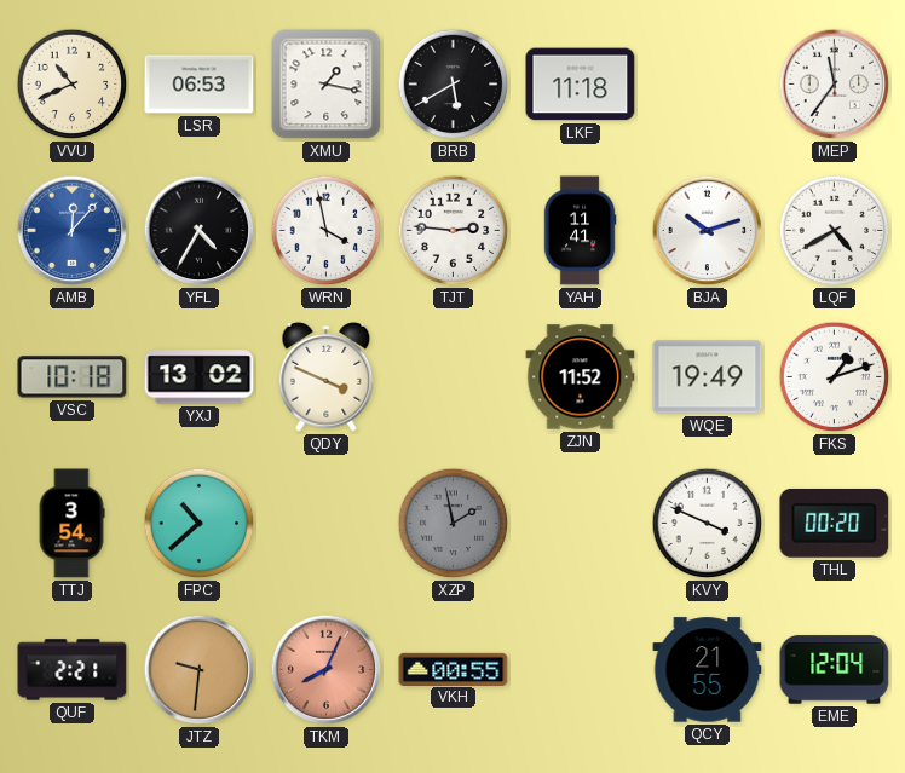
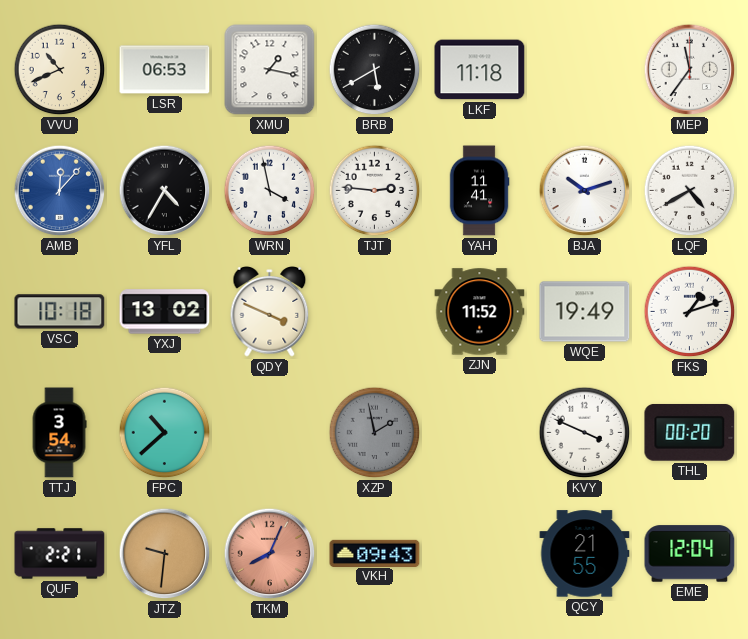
VKH: 00:55 -> 09:43
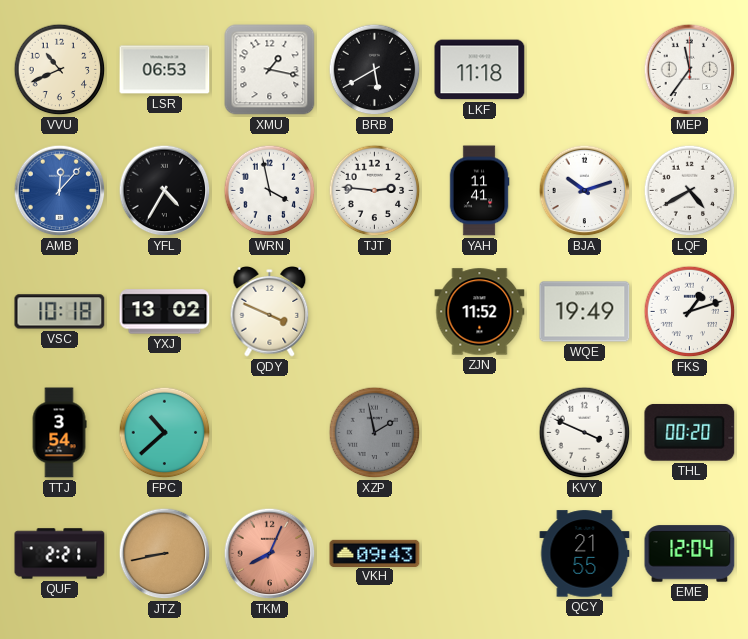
JTZ: 9:31 -> 8:43
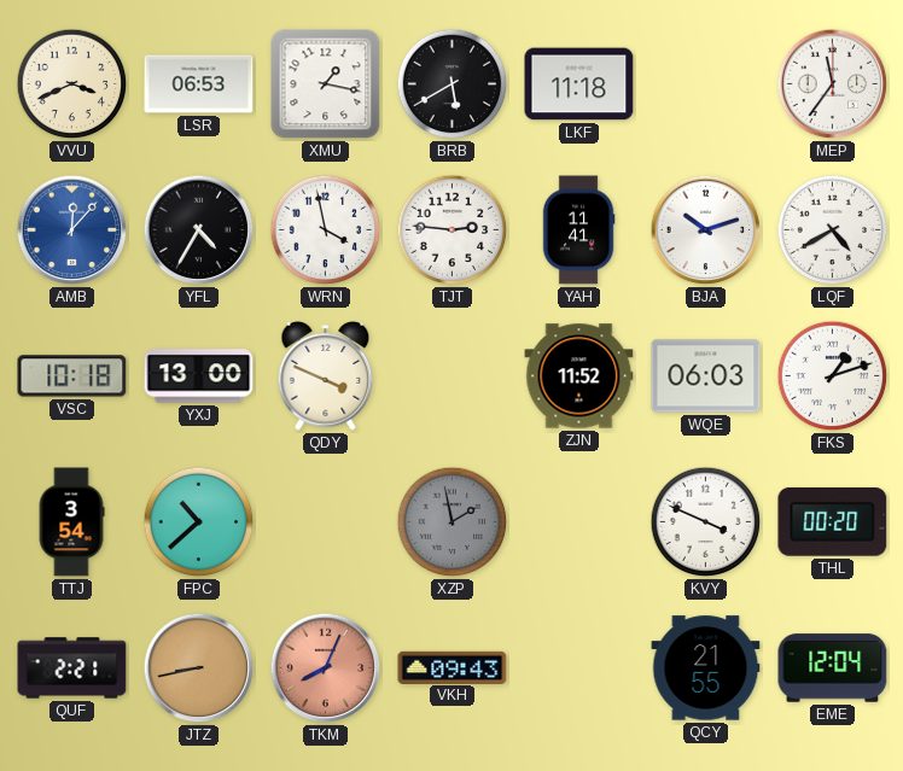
VVU: 10:41 -> 3:41
YXJ: 13:02 -> 13:00
WQE: 19:49 -> 06:03
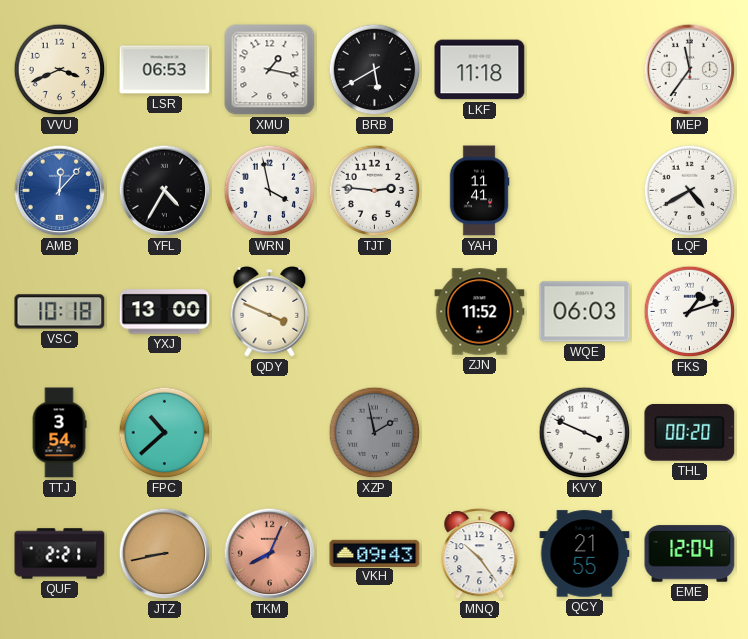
BJA: 10:12 -> none
MNQ: none -> 10:24
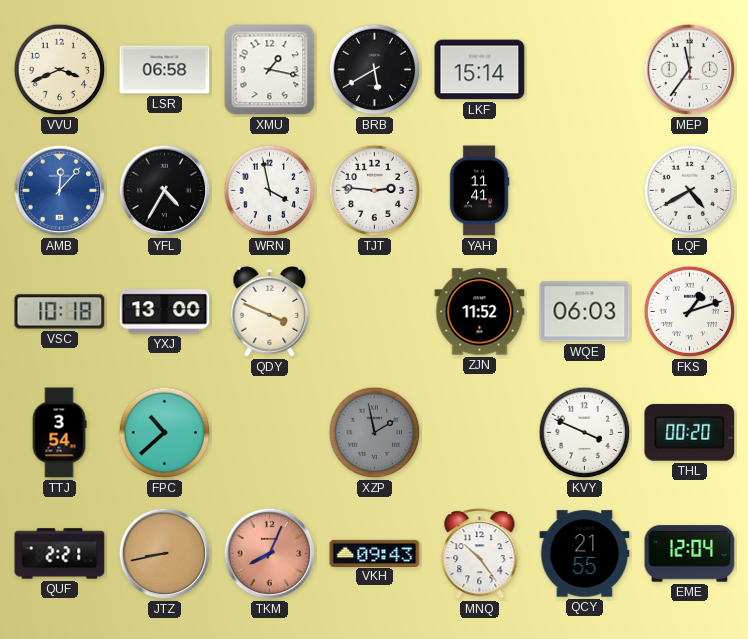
LSR: 06:53 -> 06:58
LKF: 11:18 -> 15:14
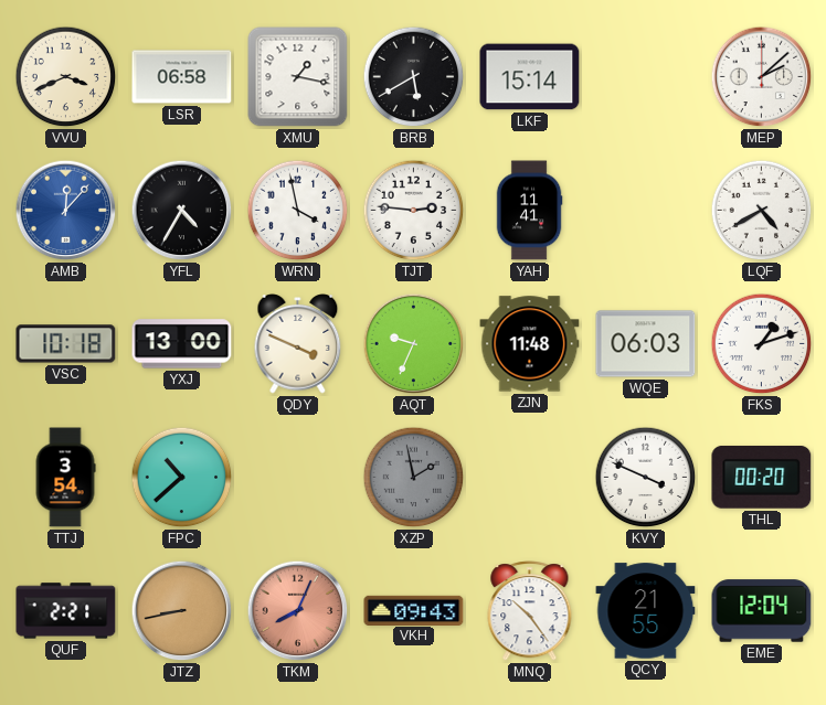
MEP: 11:36 -> 2:08
AQT: none -> 9:34
ZJN: 11:52 -> 11:48
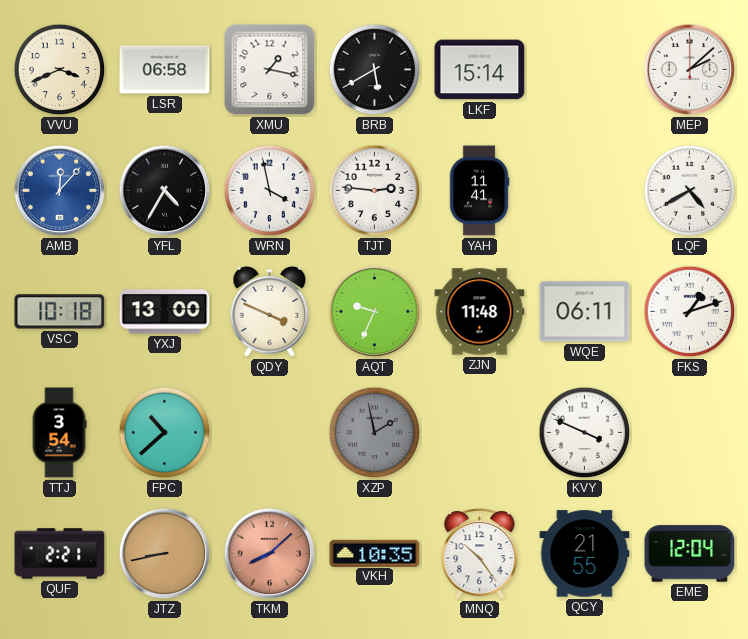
WQE: 06:03 -> 06:11
THL: 00:20 -> none
TKM: 8:04 -> 8:08
VKH: 09:43 -> 10:35
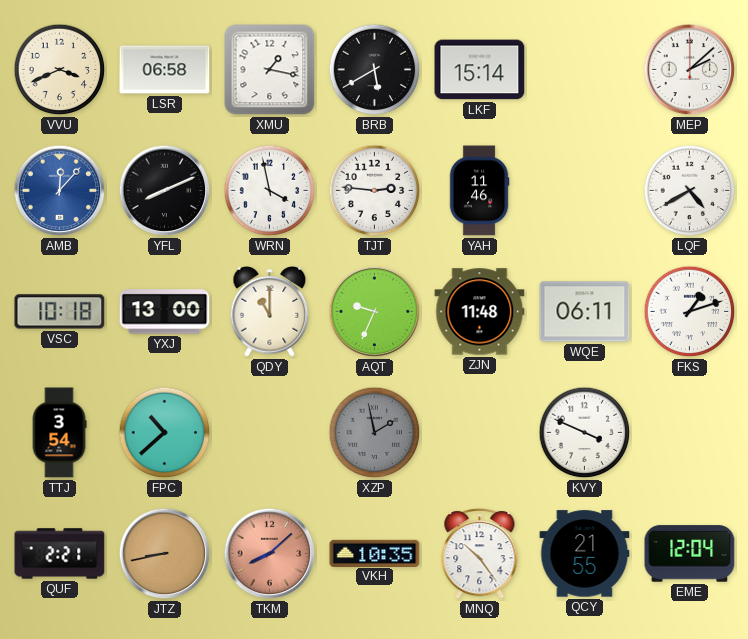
YFL: 4:35 -> 8:11
YAH: 11:41 -> 11:46
QDY: 3:49 -> 11:00
